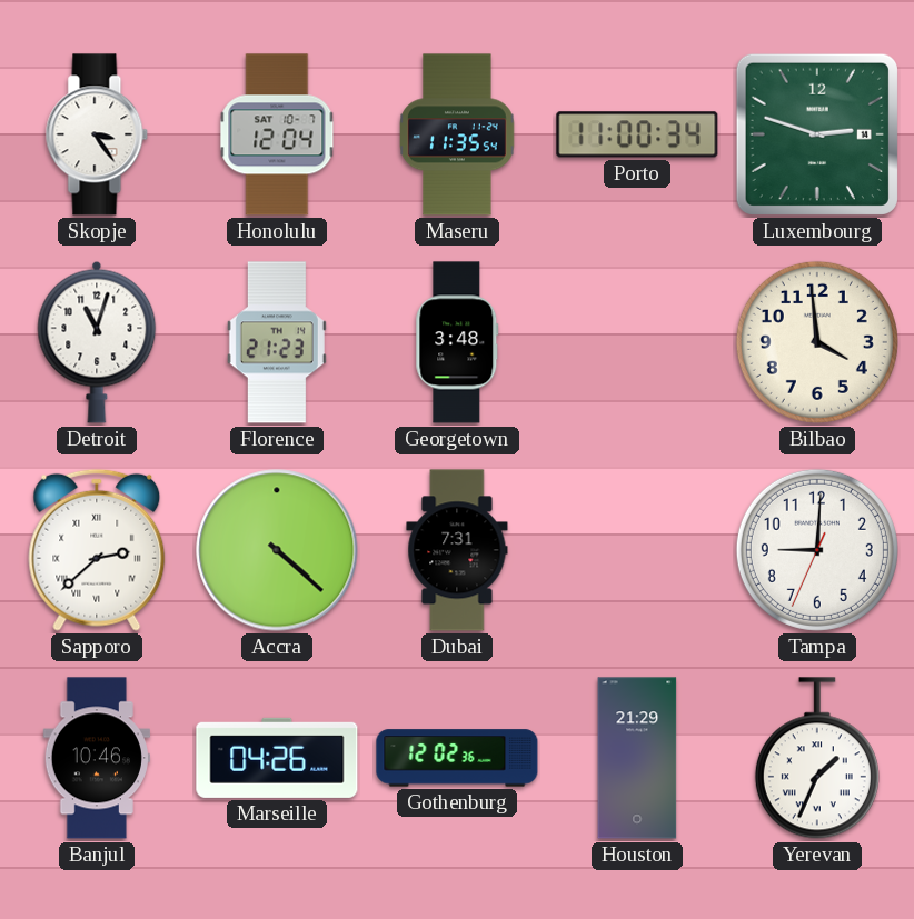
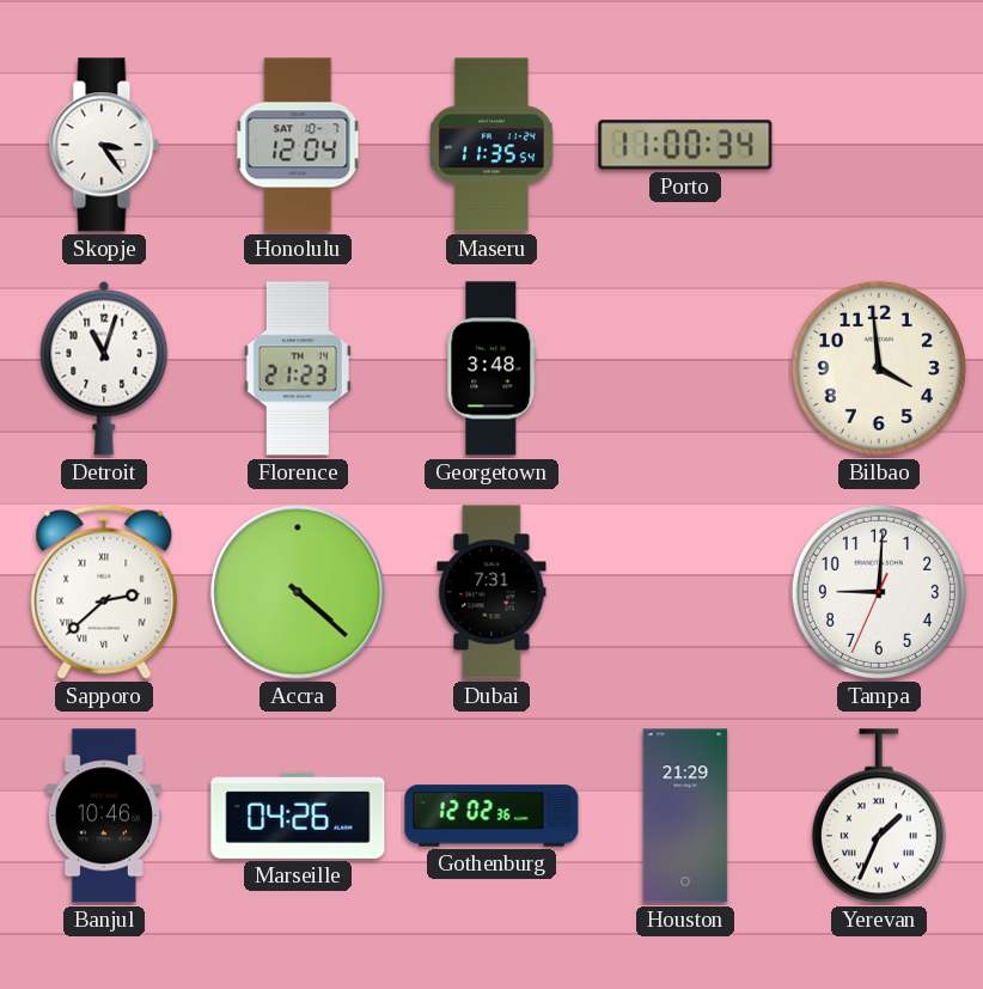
Luxembourg: 2:48 -> none
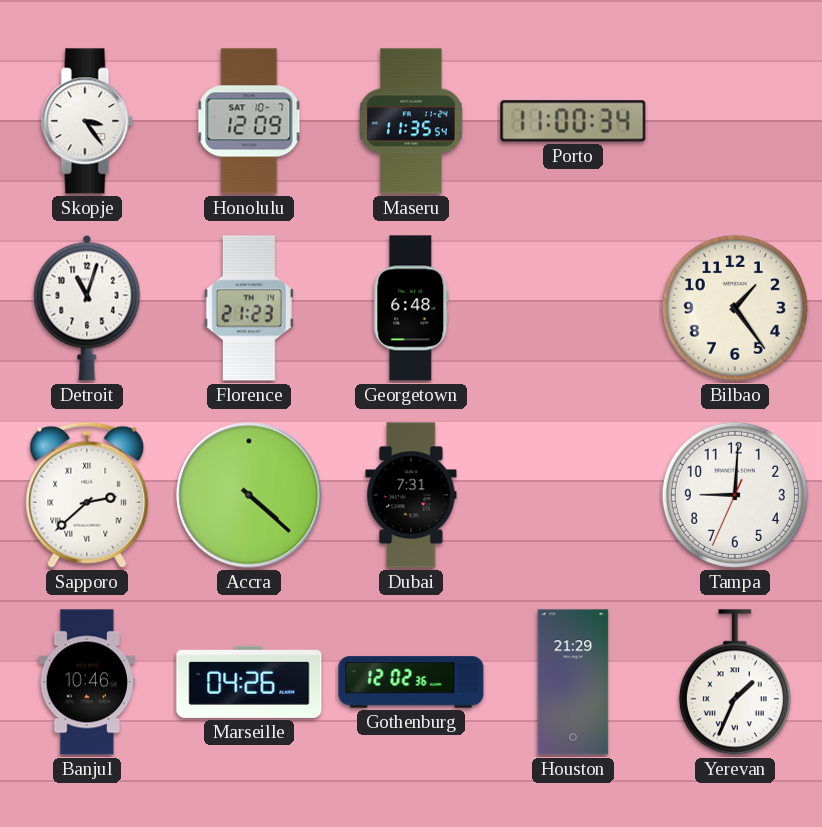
Honolulu: 12:04 -> 12:09
Georgetown: 3:48 -> 6:48
Bilbao: 3:59 -> 1:24
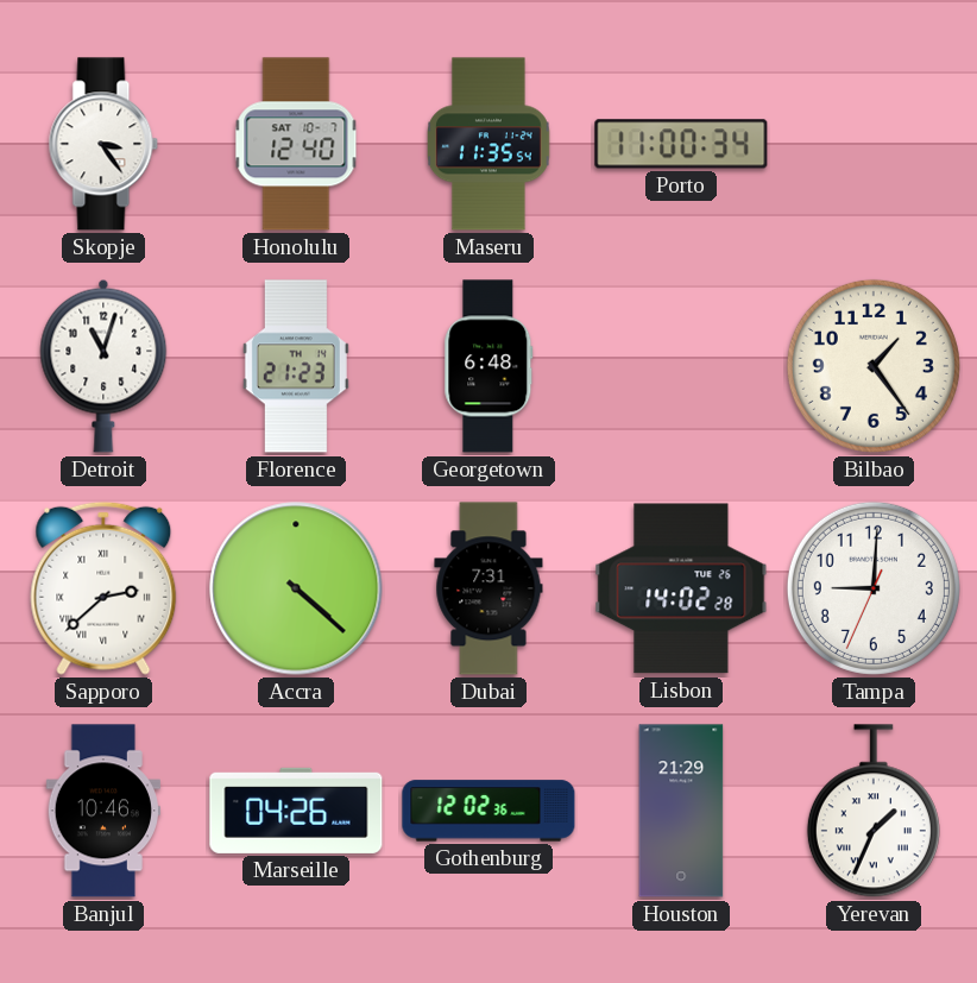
Honolulu: 12:09 -> 12:40
Lisbon: none -> 14:02
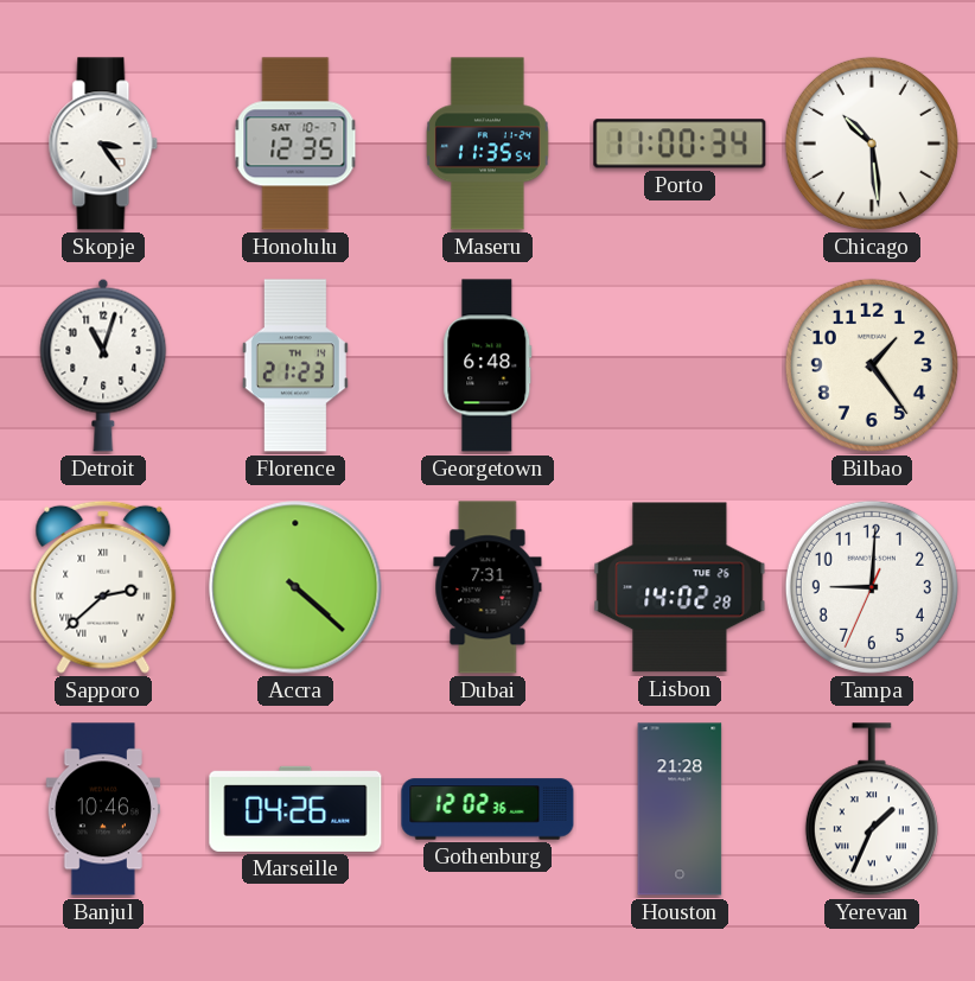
Honolulu: 12:40 -> 12:35
Chicago: none -> 10:29
Houston: 21:29 -> 21:28
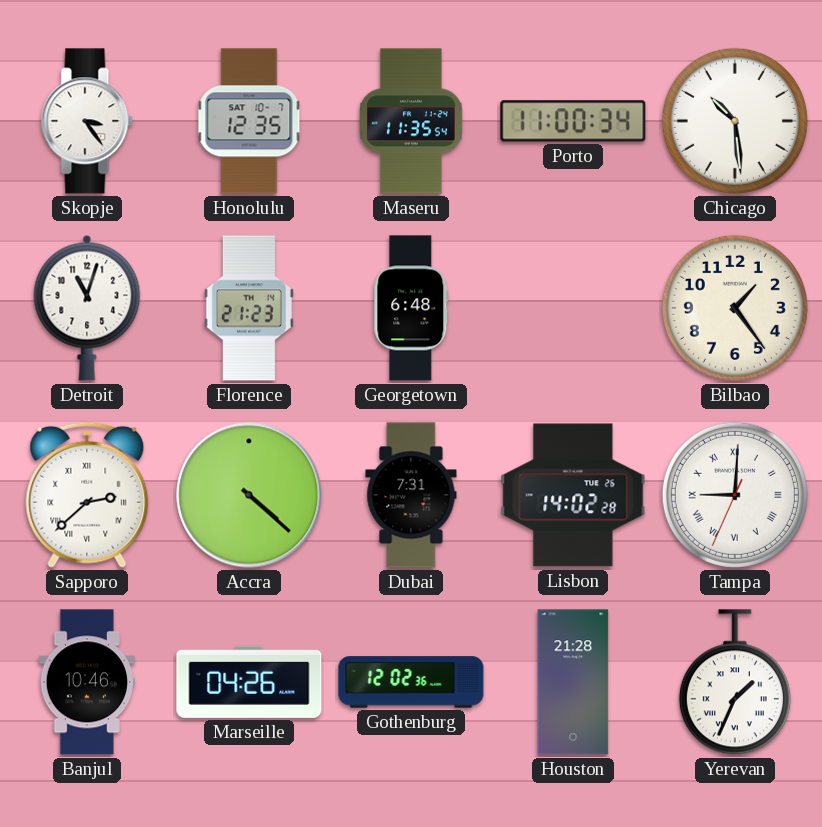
Tampa numerals: Arabic -> Roman
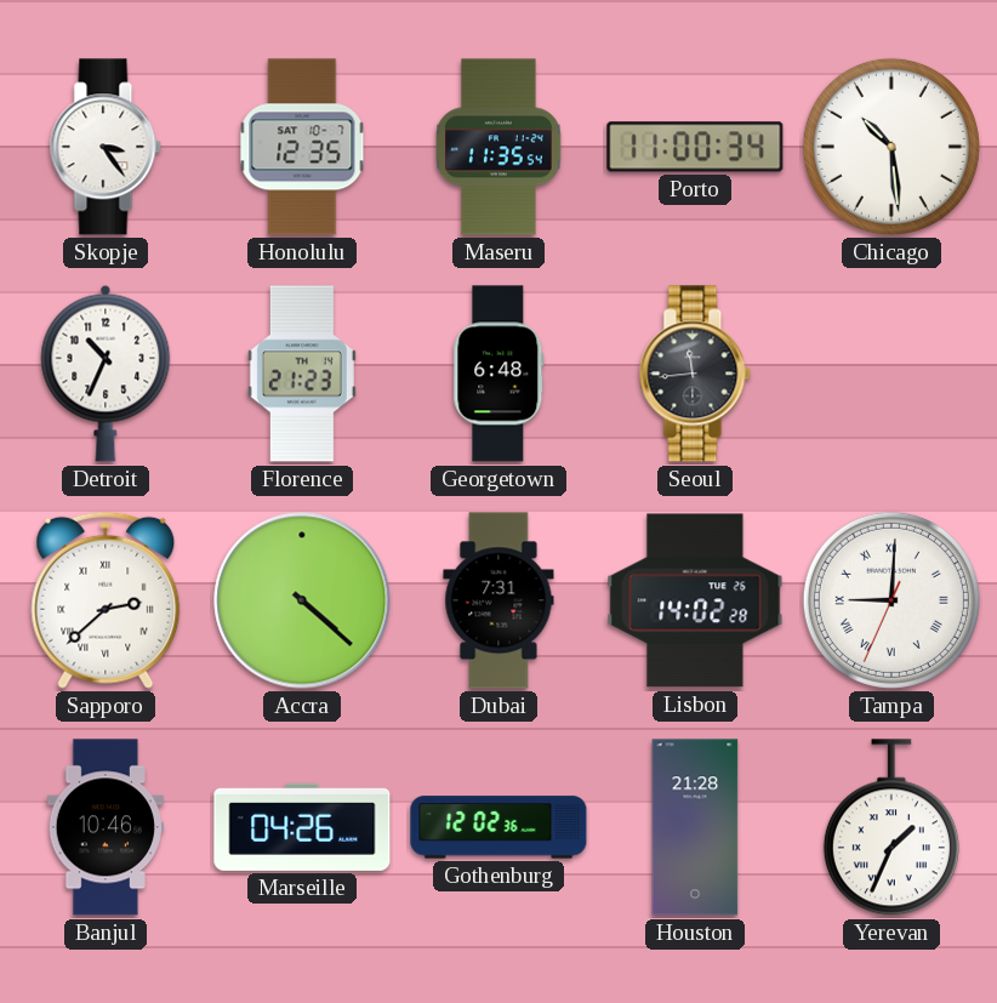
Detroit: 11:03 -> 10:34
Seoul: none -> 11:44
Bilbao: 1:24 -> none
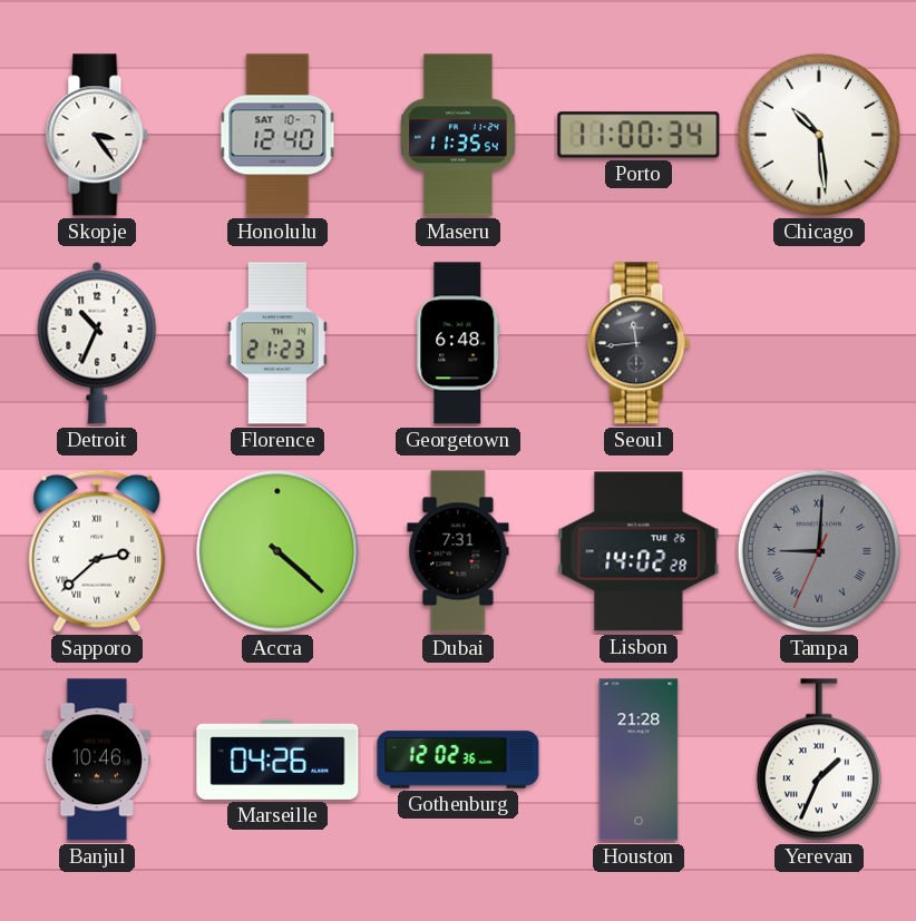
Honolulu: 12:35 -> 12:40
Tampa dial: white -> grey
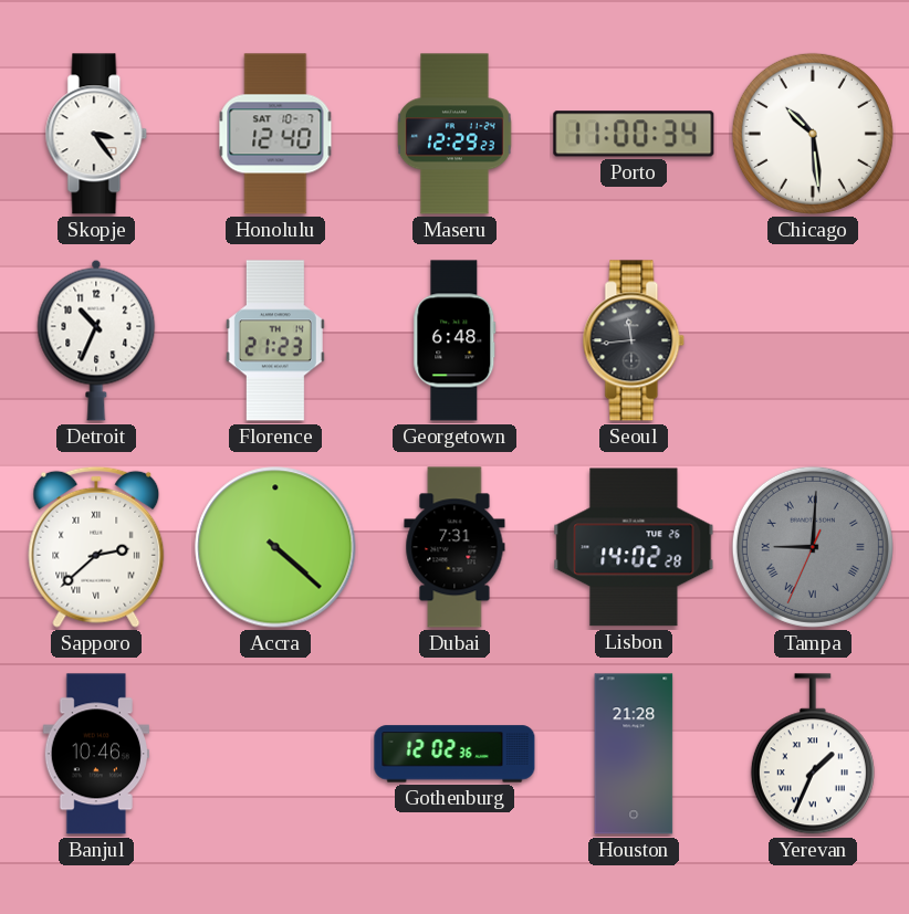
Maseru: 11:35 -> 12:29
Marseille: 04:26 -> none
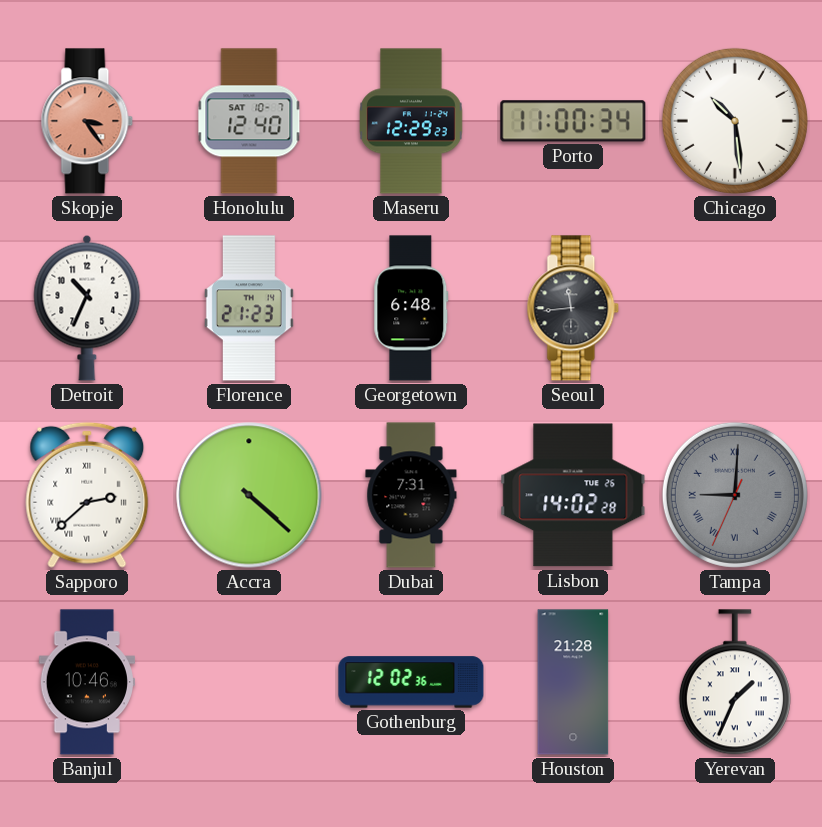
Skopje dial: white -> salmon
